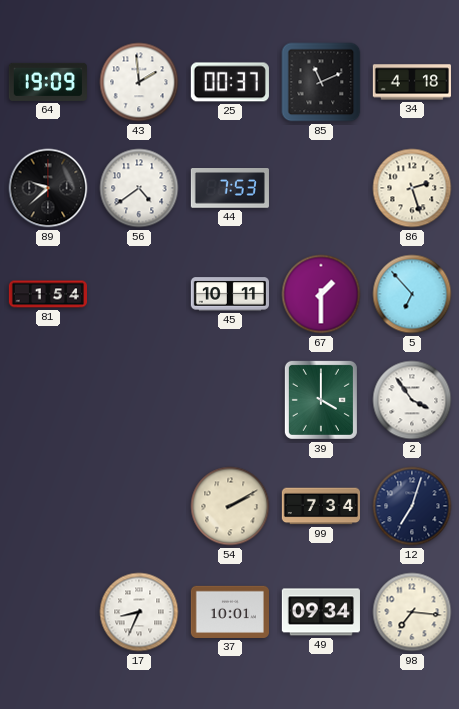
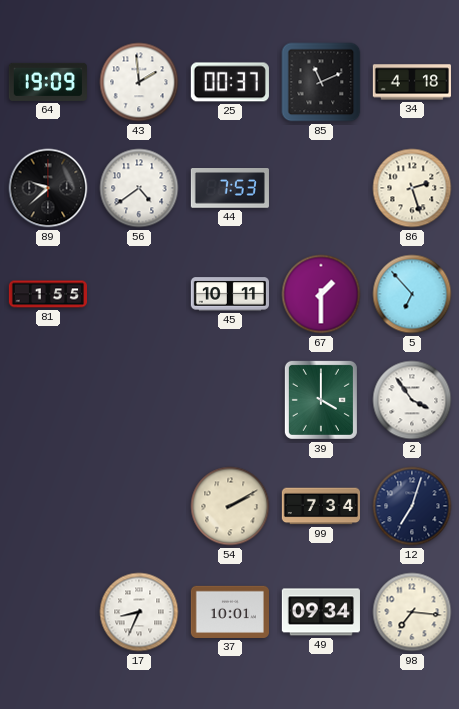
81: 1:54 -> 1:55
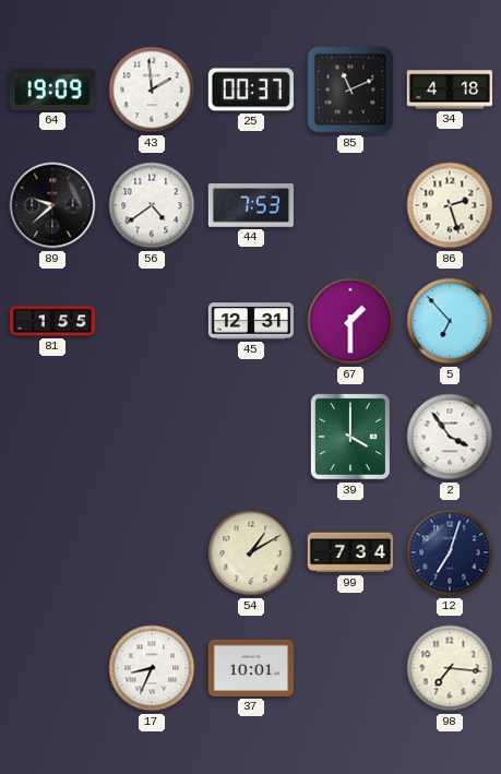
45: 10:11 -> 12:31
54: 2:10 -> 1:10
49: 09:34 -> none
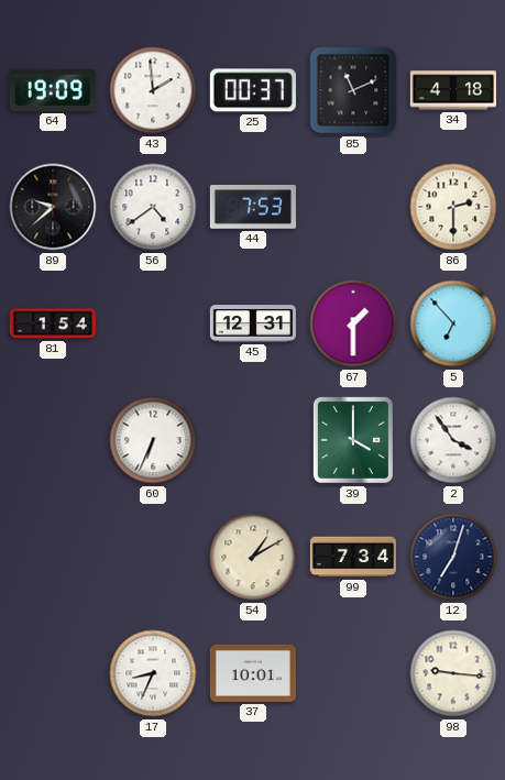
86: 2:27 -> 2:30
81: 1:55 -> 1:54
60: none -> 6:34
98: 7:16 -> 9:16
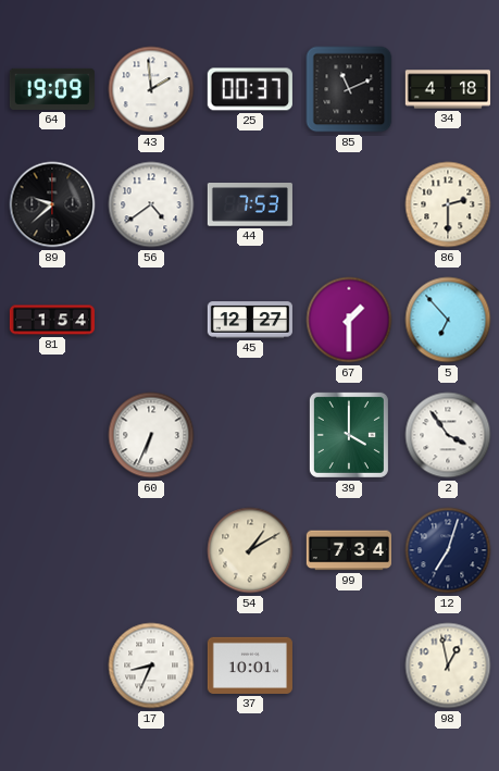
45: 12:31 -> 12:27
98: 9:16 -> 12:58
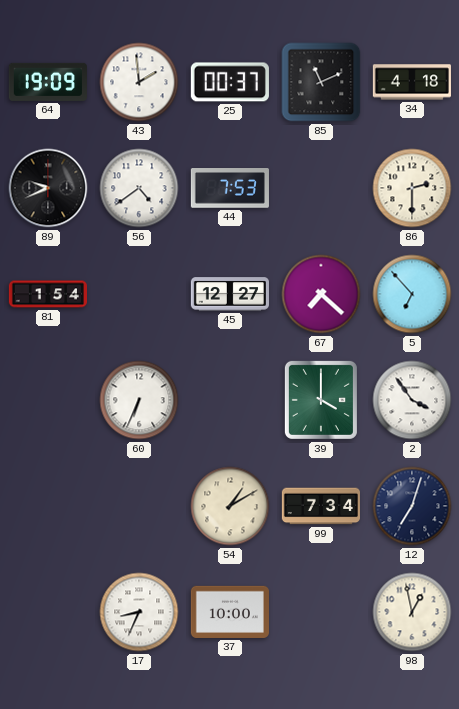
89: 9:38 -> 9:41
67: 1:30 -> 7:22
37: 10:01 -> 10:00
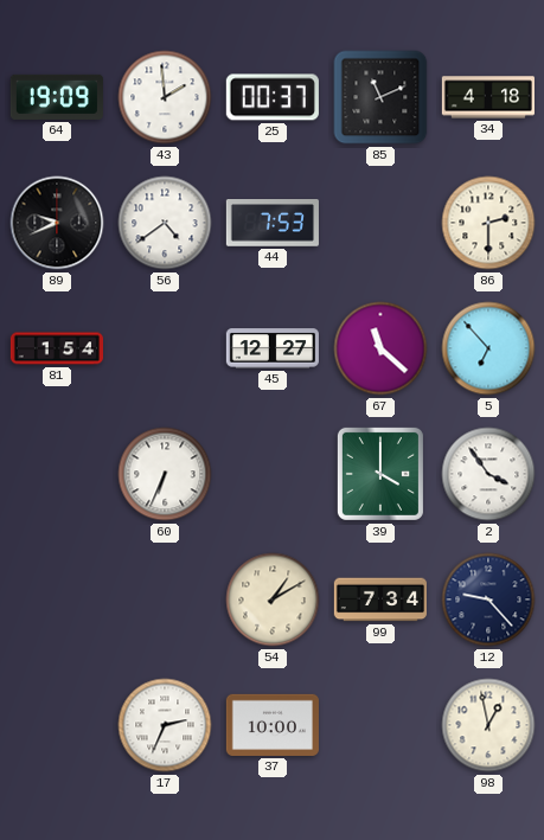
67: 7:22 -> 11:22
12: 7:03 -> 9:23
17: 8:34 -> 2:34
